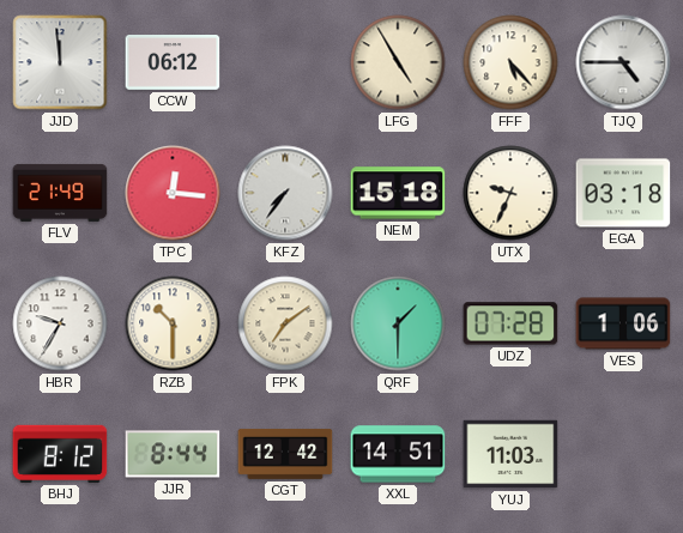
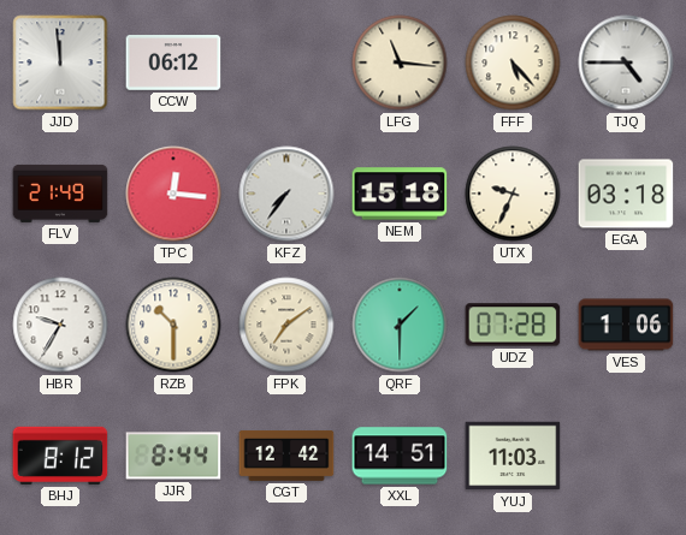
LFG: 4:55 -> 11:16
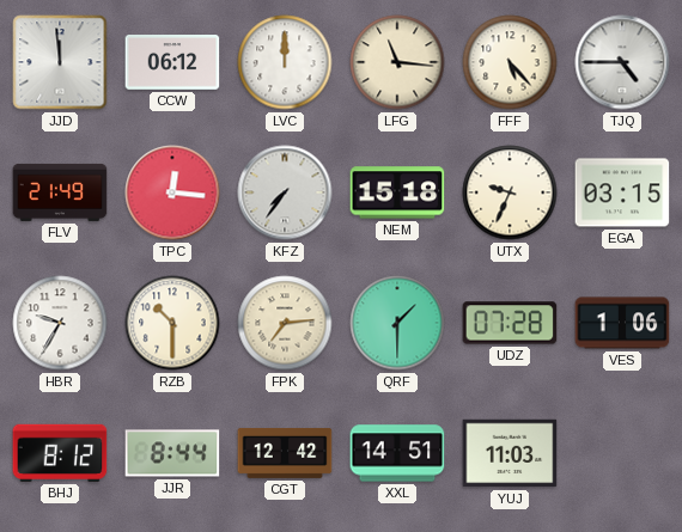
LVC: none -> 12:00
EGA: 03:18 -> 03:15
FPK: 7:09 -> 7:14
